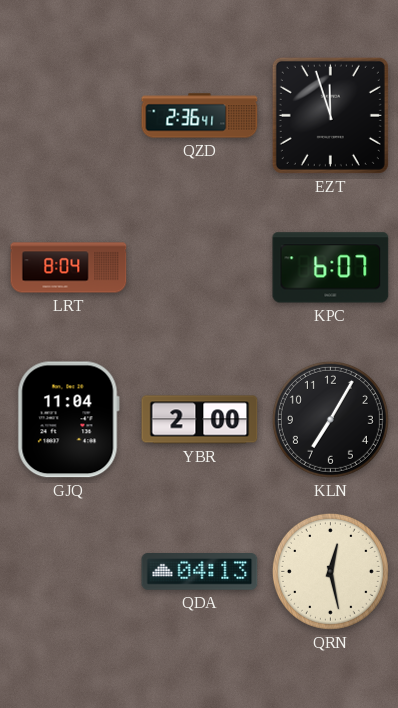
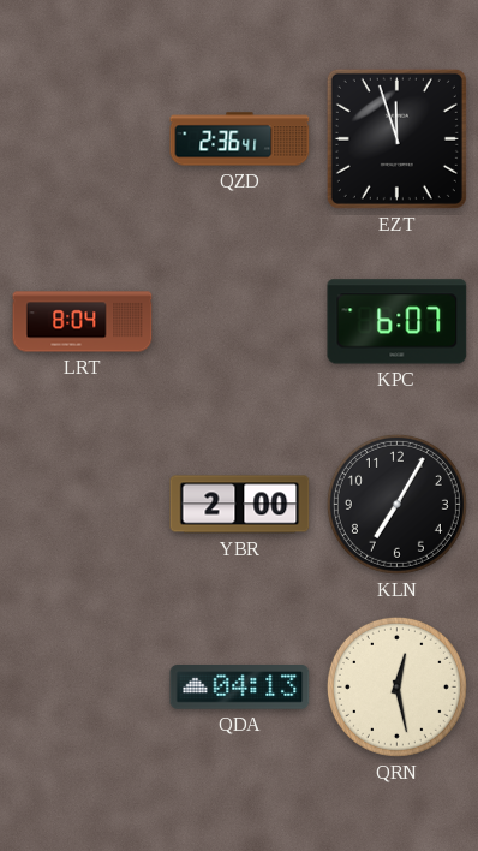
GJQ: 11:04 -> none
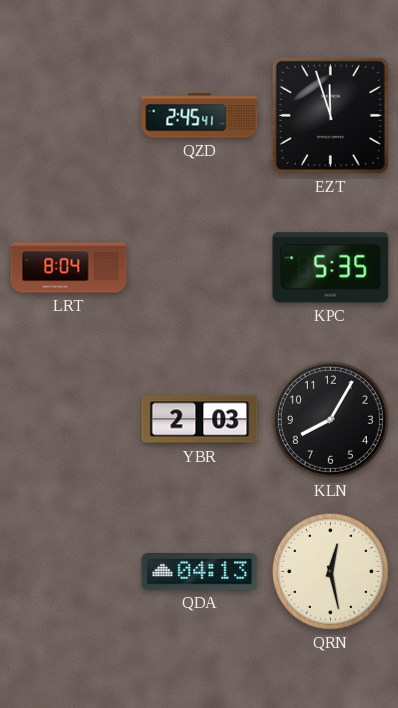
QZD: 2:36 -> 2:45
KPC: 6:07 -> 5:35
YBR: 2:00 -> 2:03
KLN: 7:05 -> 8:05
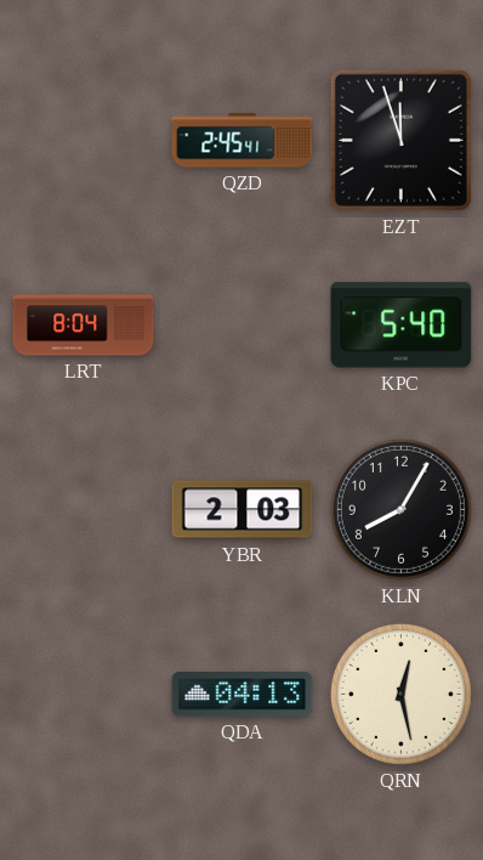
KPC: 5:35 -> 5:40
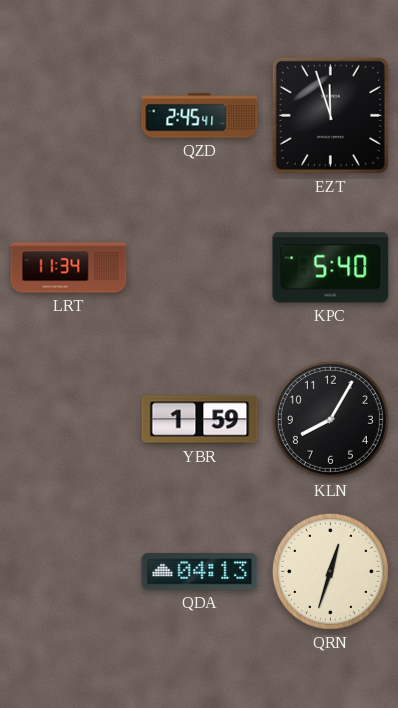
LRT: 8:04 -> 11:34
YBR: 2:03 -> 1:59
QRN: 12:28 -> 12:33
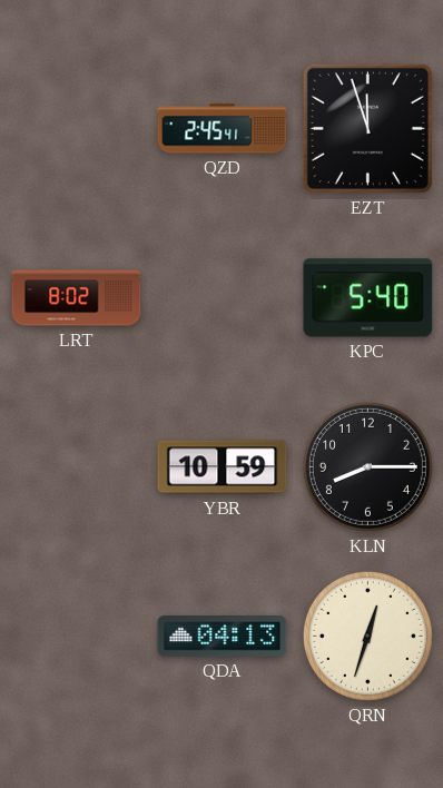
LRT: 11:34 -> 8:02
YBR: 1:59 -> 10:59
KLN: 8:05 -> 8:15
